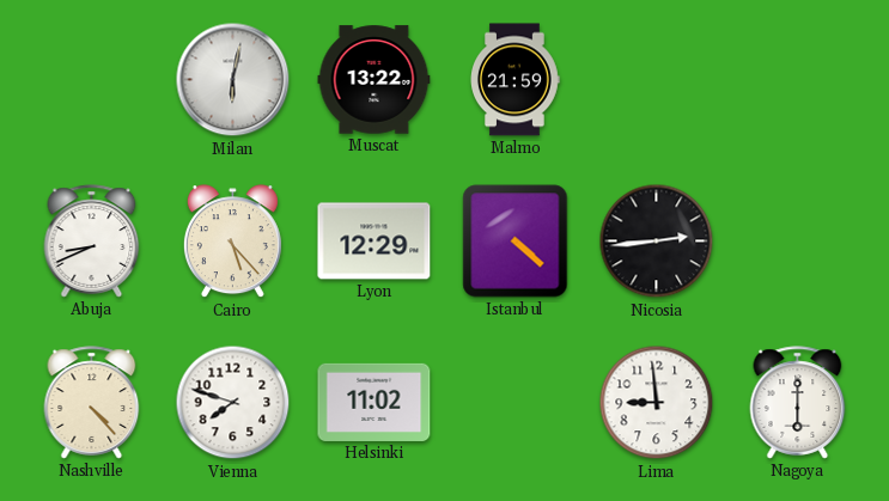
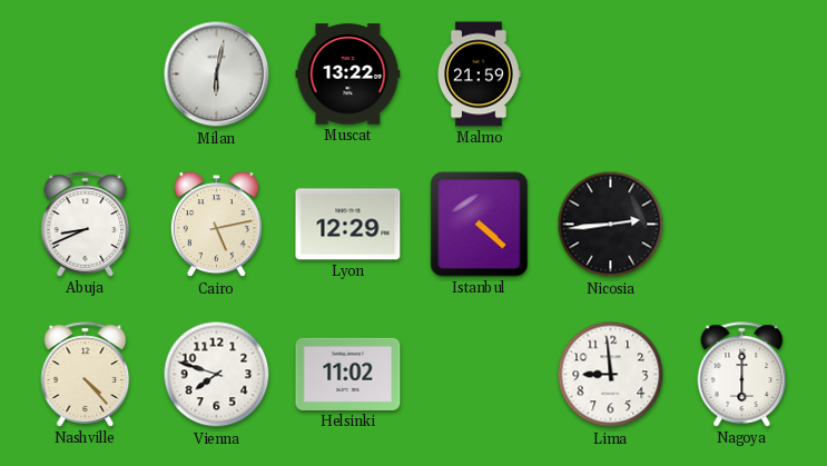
Cairo: 5:23 -> 5:13
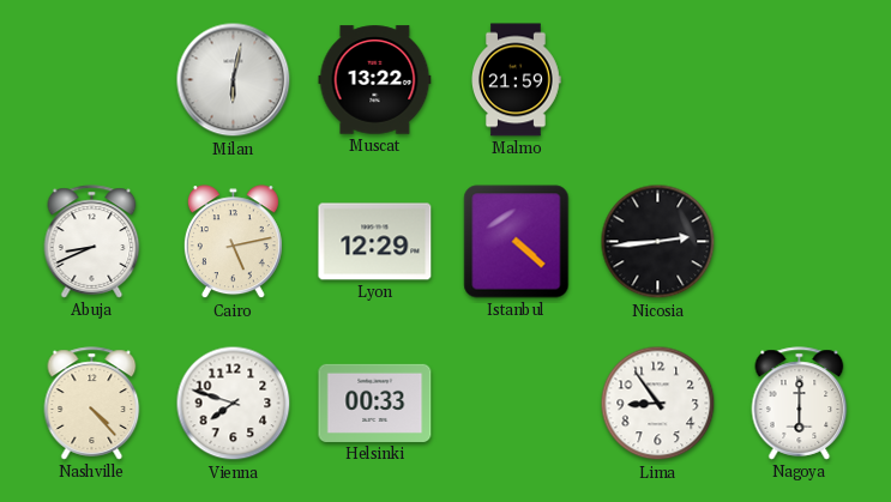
Helsinki: 11:02 -> 00:33
Lima: 8:59 -> 8:54
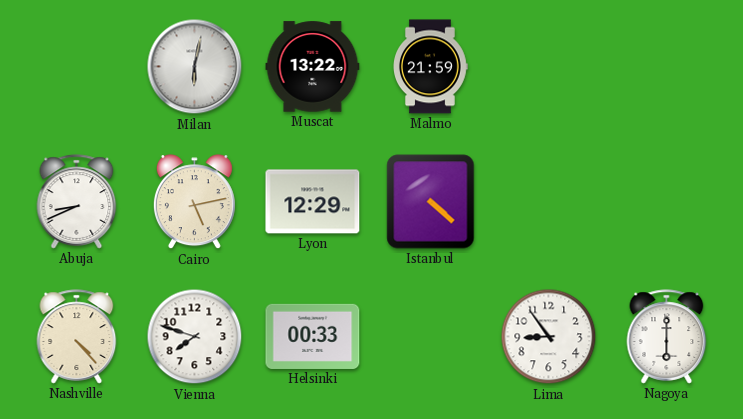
Nicosia: 2:44 -> none
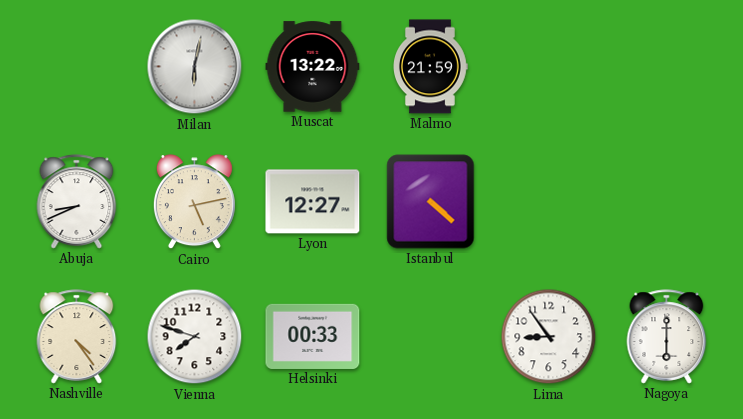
Lyon: 12:29 -> 12:27
Nashville: 4:23 -> 4:24
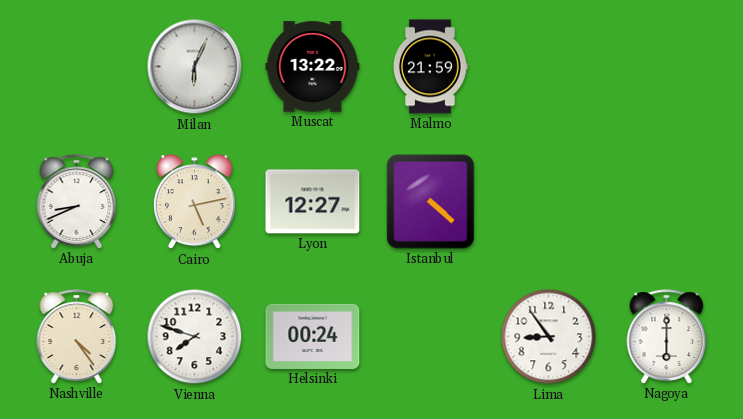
Milan: 6:02 -> 6:04
Helsinki: 00:33 -> 00:24
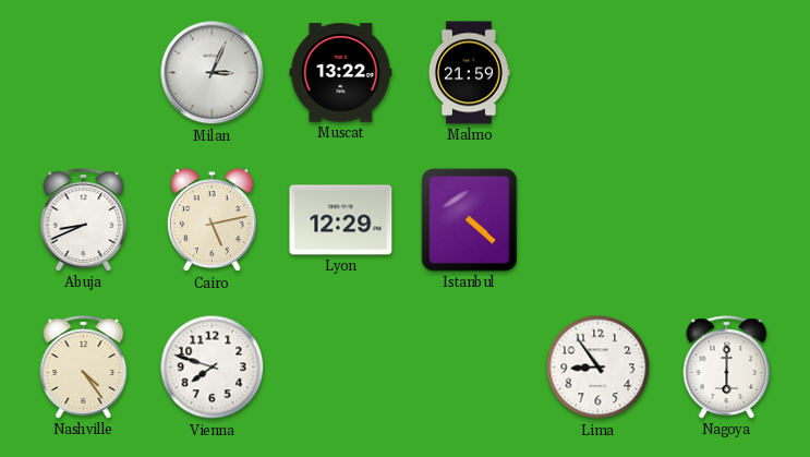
Milan: 6:04 -> 3:04
Lyon: 12:27 -> 12:29
Helsinki: 00:24 -> none
